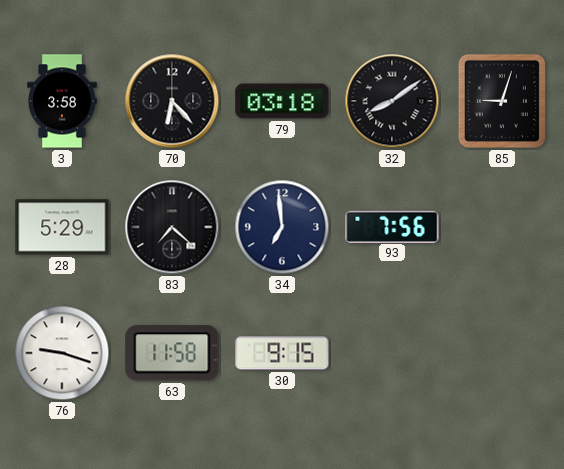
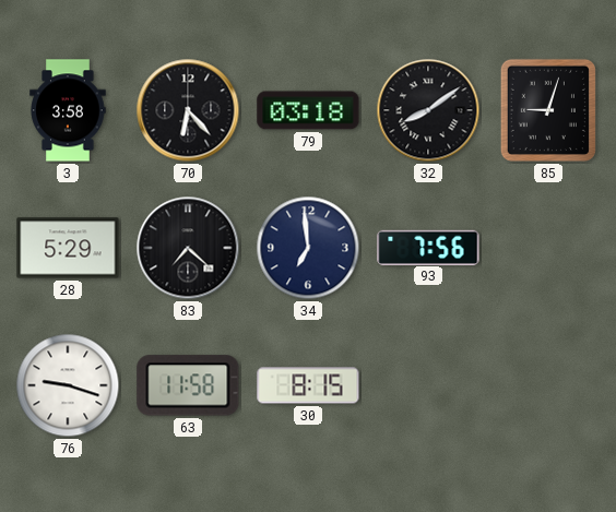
30: 9:15 -> 8:15
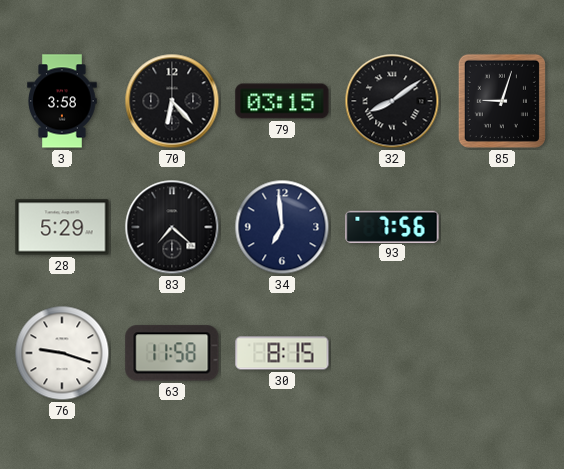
79: 03:18 -> 03:15
